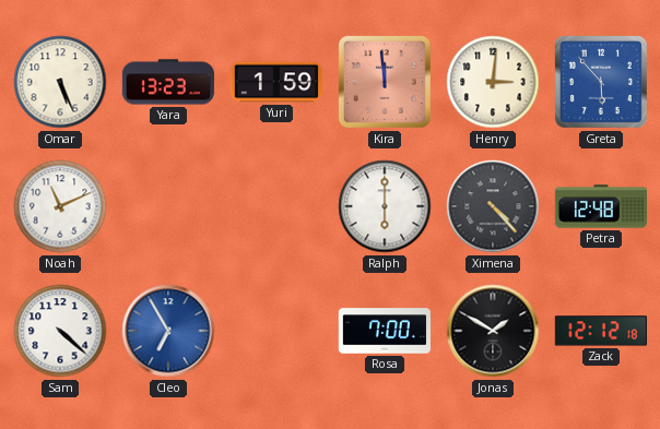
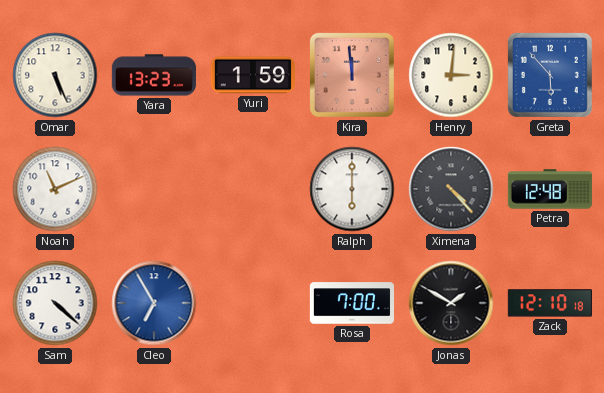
Zack: 12:12 -> 12:10
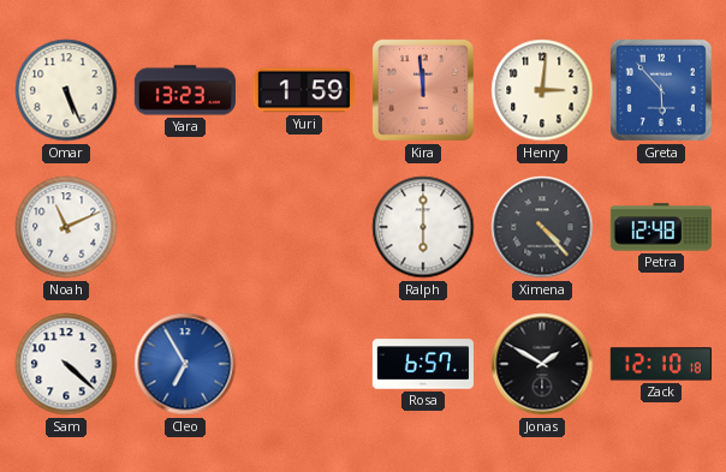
Rosa: 7:00 -> 6:57
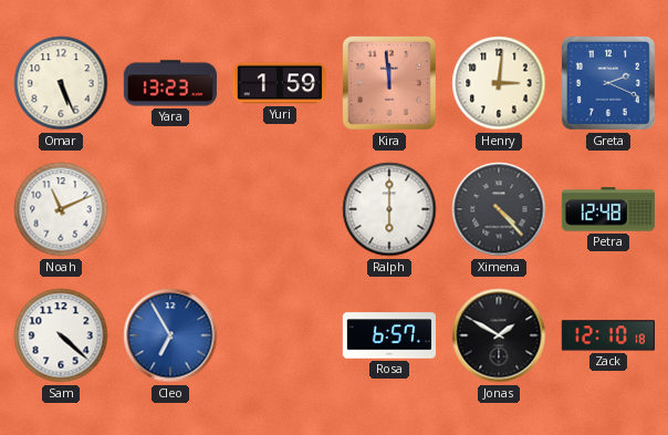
Greta: 5:53 -> 2:19
